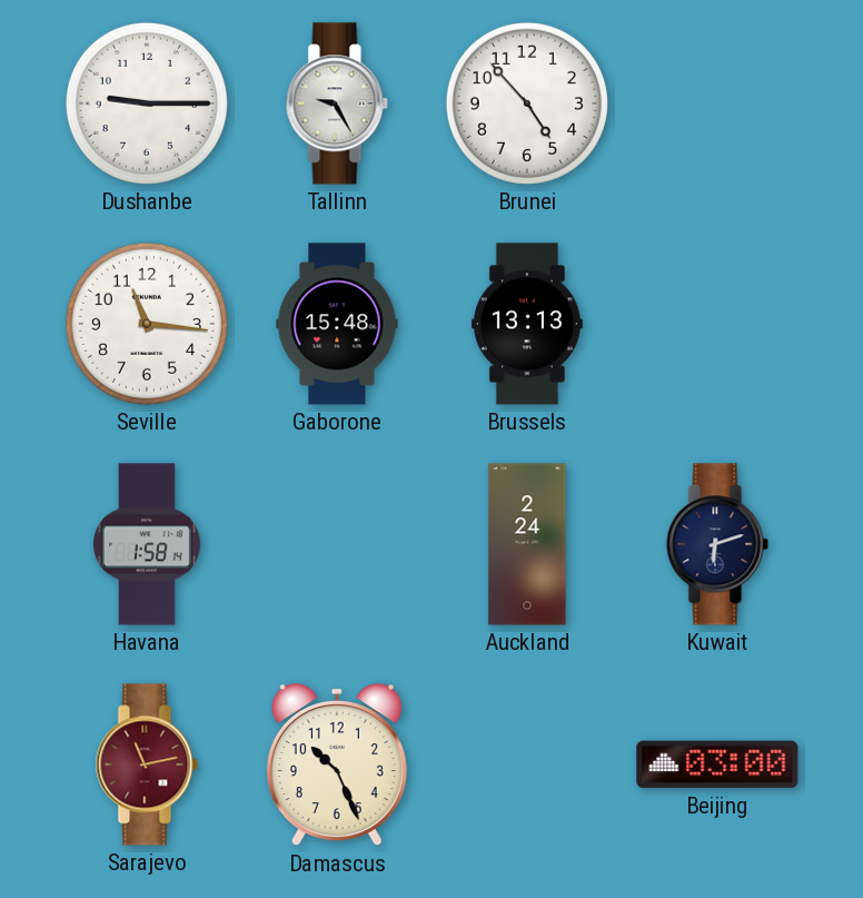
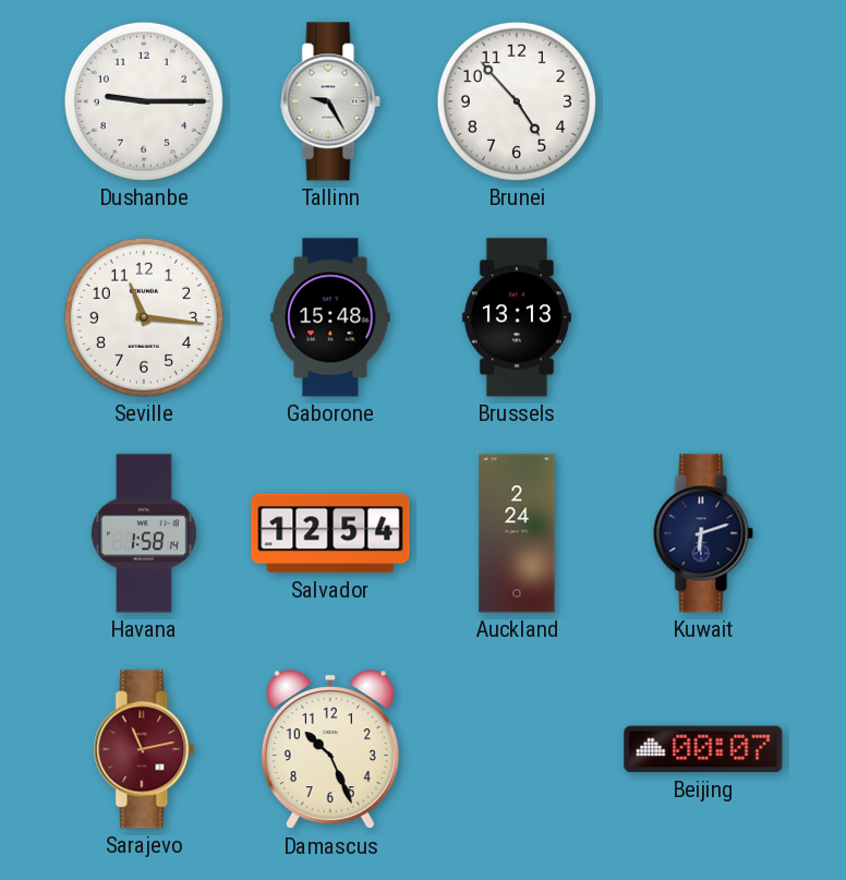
Salvador: none -> 12:54
Beijing: 03:00 -> 00:07
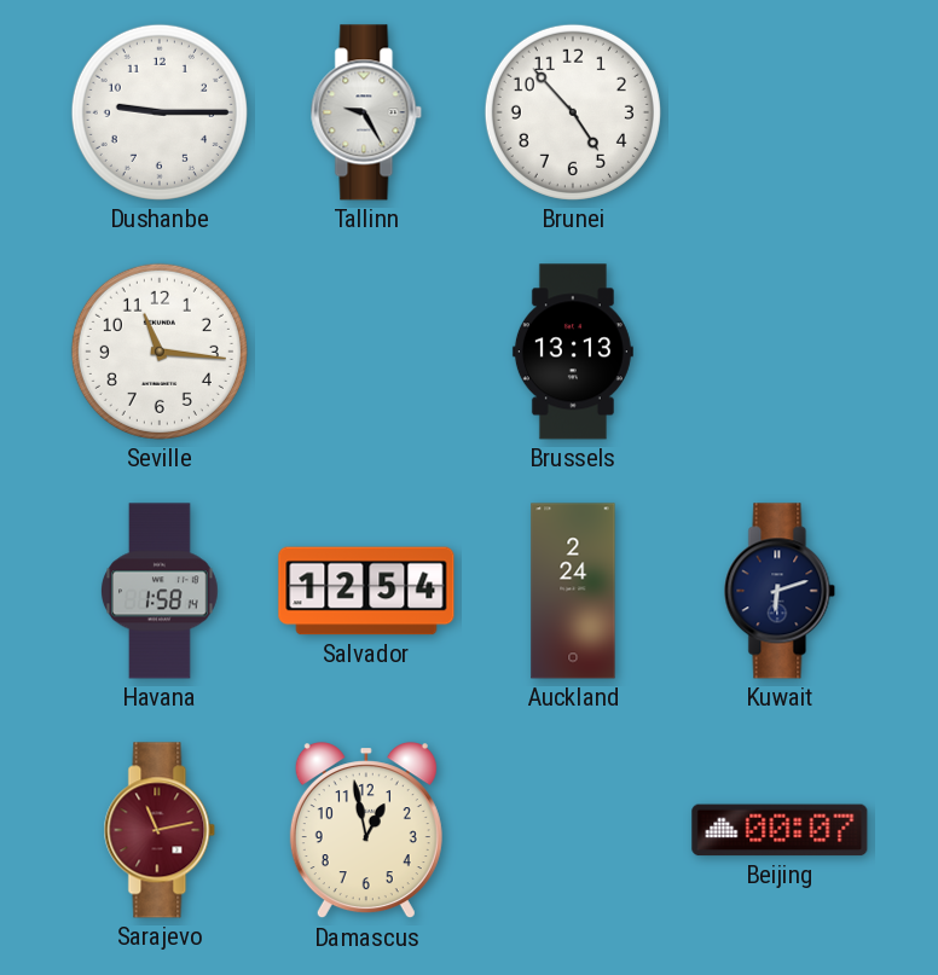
Gaborone: 15:48 -> none
Damascus: 10:26 -> 12:58
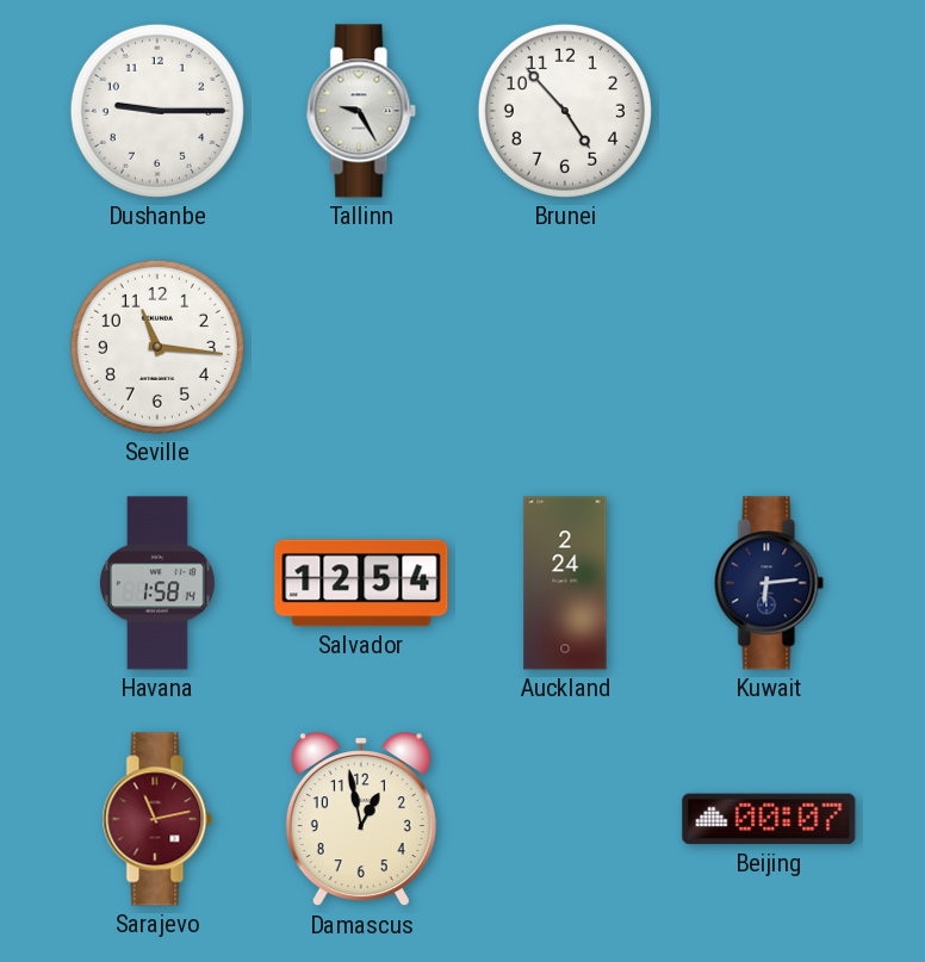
Brussels: 13:13 -> none
Kuwait: 6:12 -> 6:14
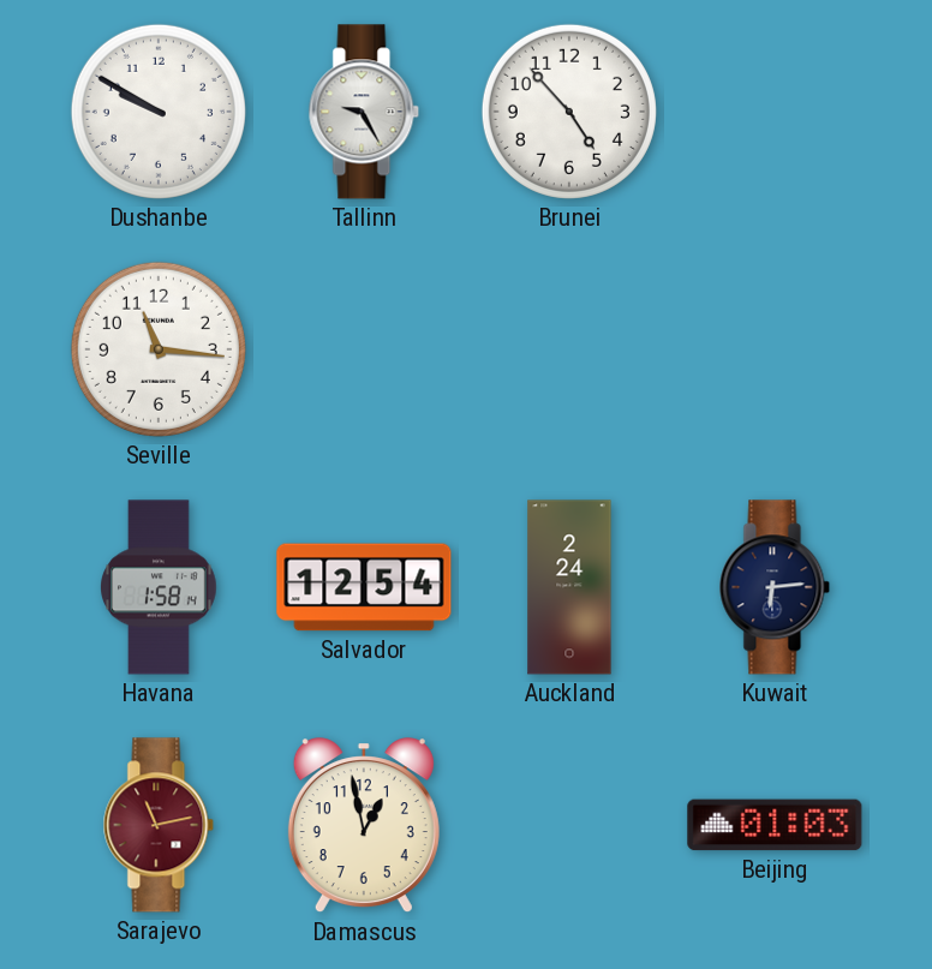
Dushanbe: 9:15 -> 9:50
Beijing: 00:07 -> 01:03
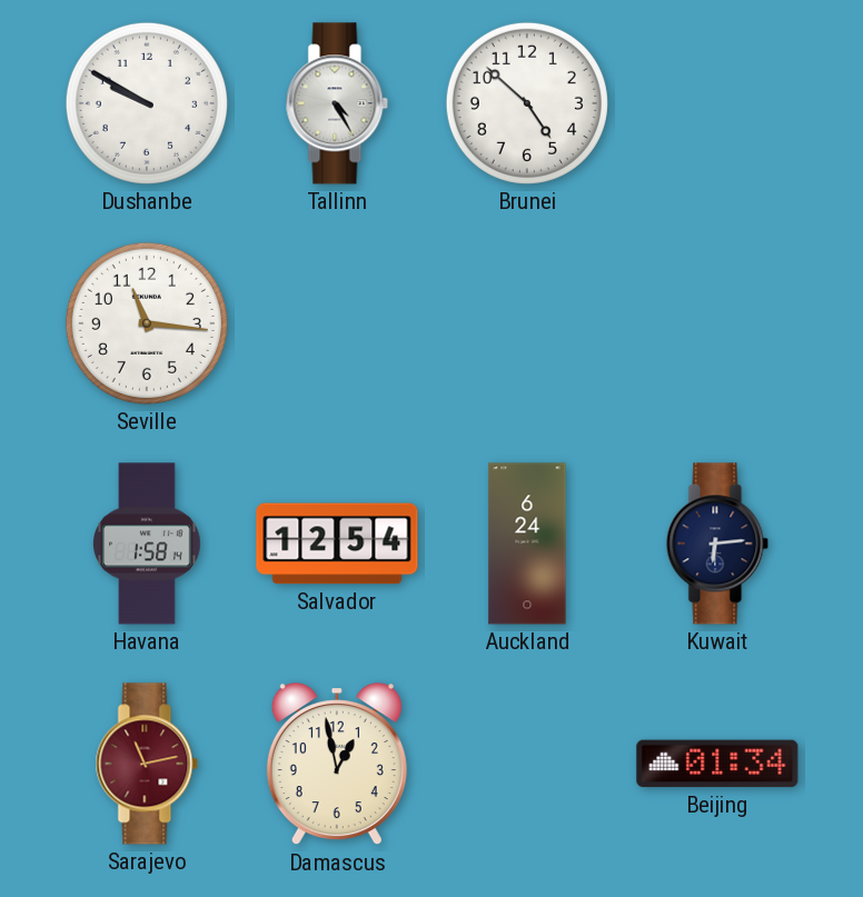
Tallinn: 9:25 -> 4:25
Brunei: 4:53 -> 4:52
Auckland: 2:24 -> 6:24
Beijing: 01:03 -> 01:34
